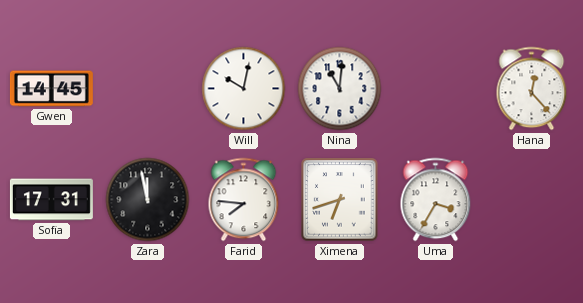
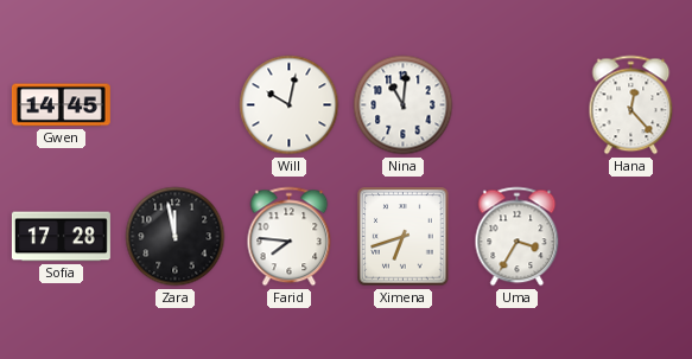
Sofia: 17:31 -> 17:28
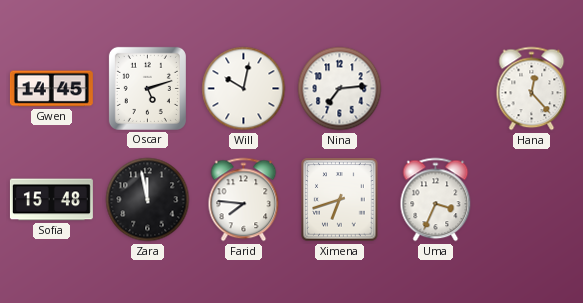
Oscar: none -> 5:12
Nina: 11:01 -> 7:14
Sofia: 17:28 -> 15:48
Uma: 3:35 -> 3:34
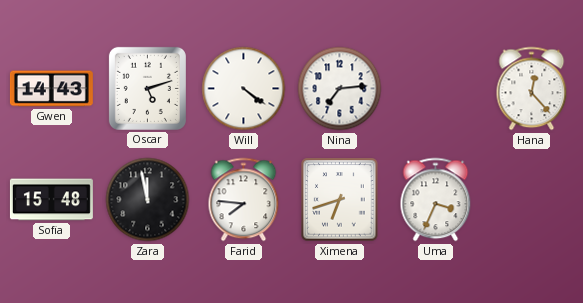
Gwen: 14:45 -> 14:43
Will: 10:02 -> 4:21
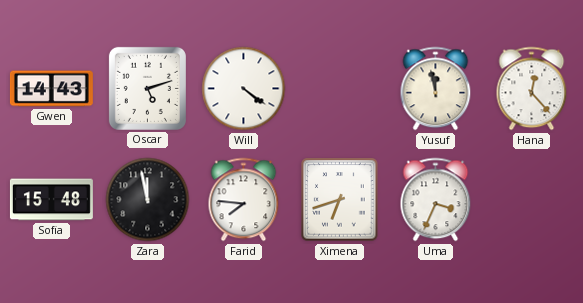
Nina: 7:14 -> none
Yusuf: none -> 11:58
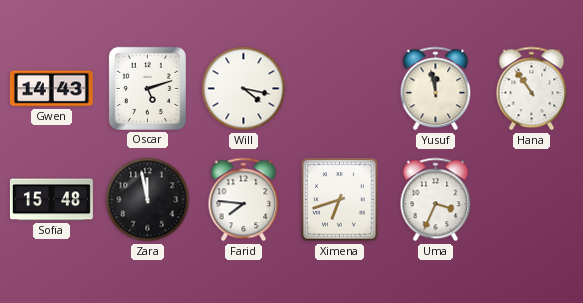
Will: 4:21 -> 4:17
Hana: 12:23 -> 10:54
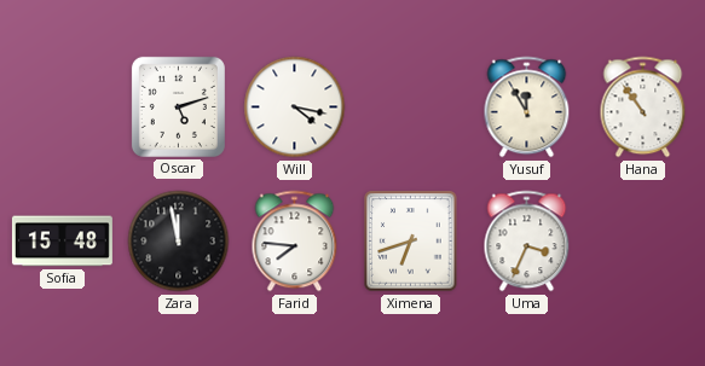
Gwen: 14:43 -> none
Yusuf: 11:58 -> 11:55
